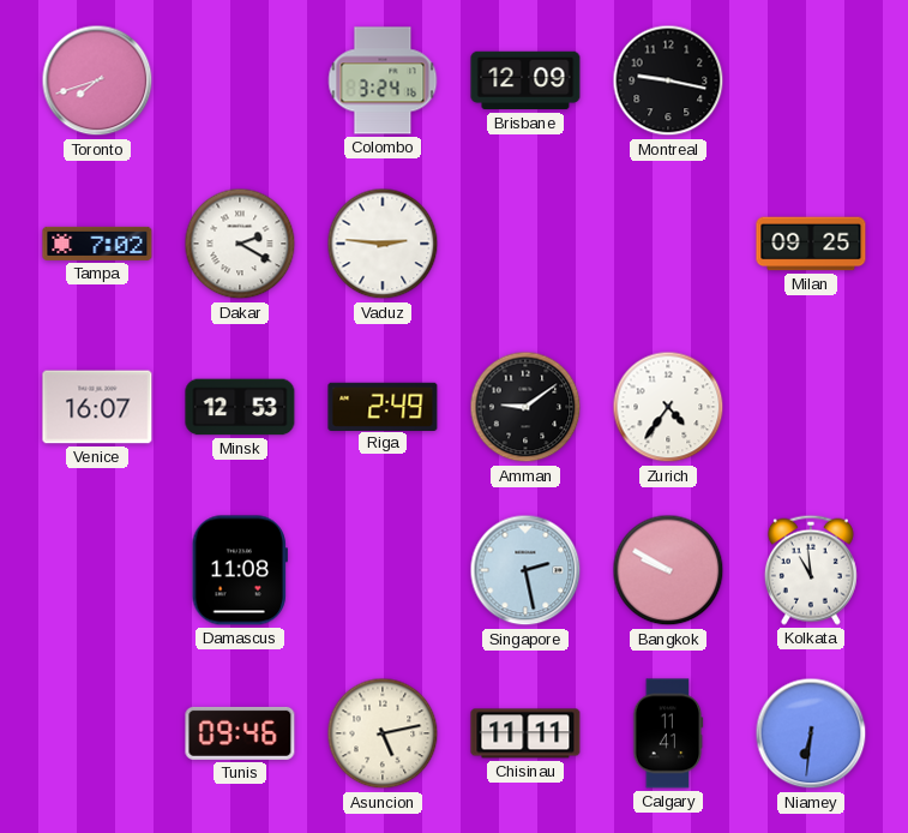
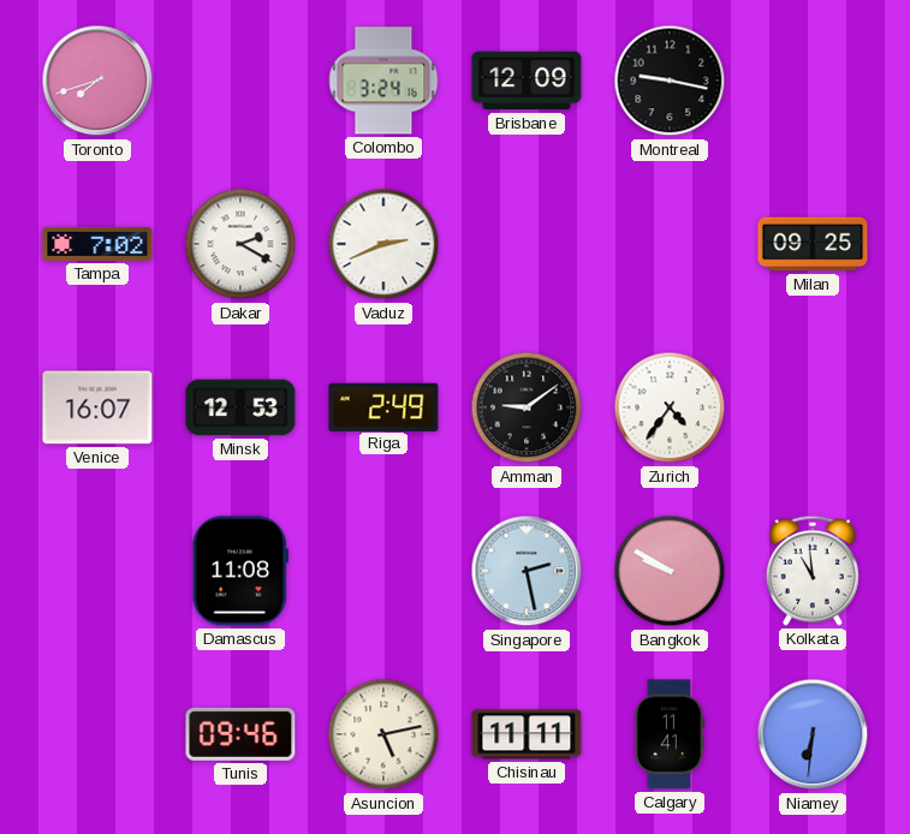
Vaduz: 2:46 -> 2:41
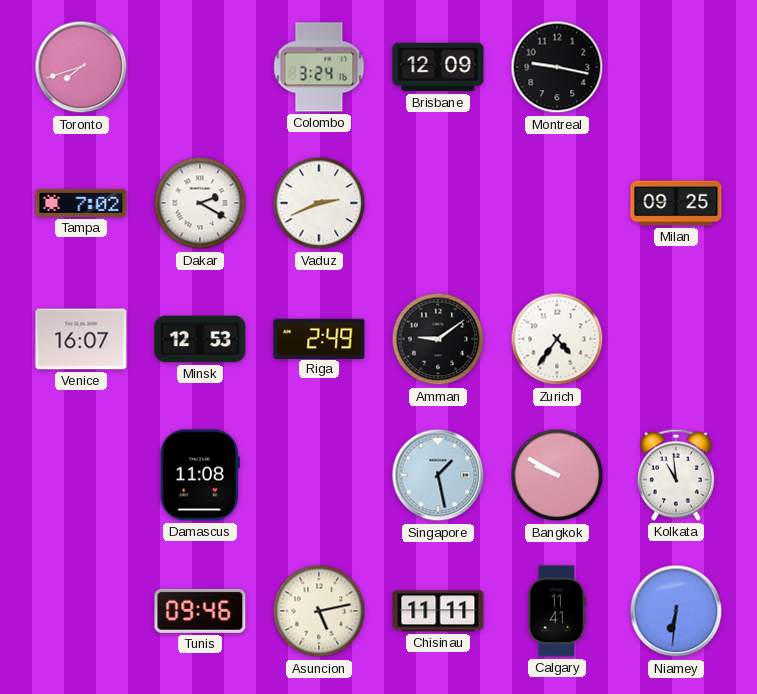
Singapore: 2:28 -> 1:28
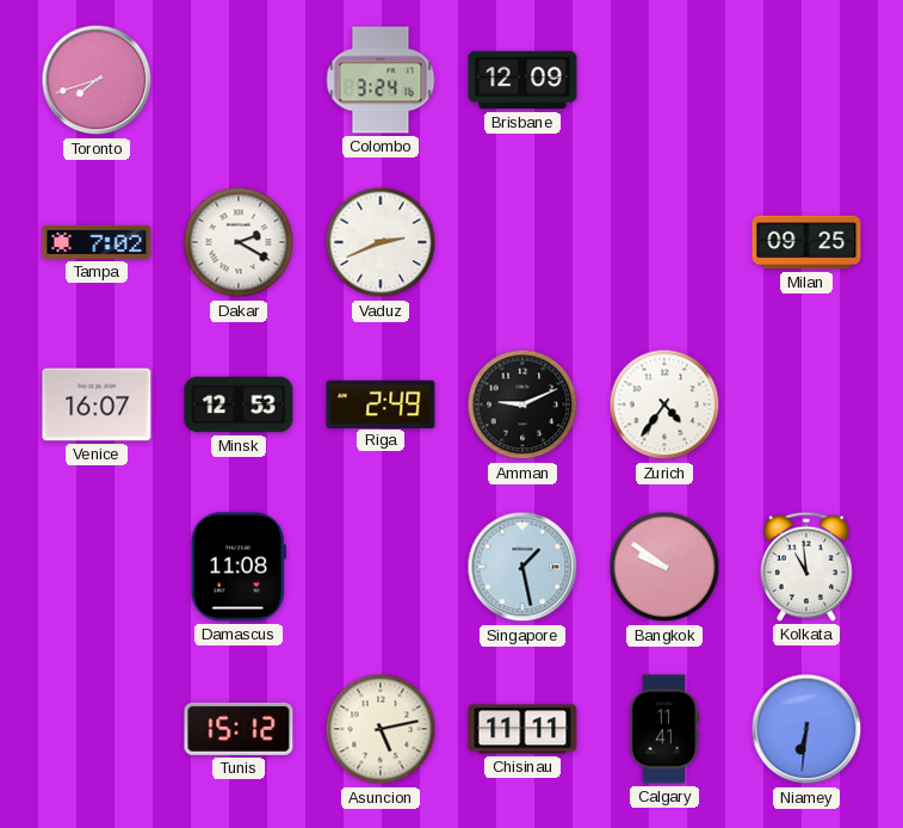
Montreal: 9:17 -> none
Amman: 9:09 -> 9:11
Bangkok: 9:50 -> 9:51
Tunis: 09:46 -> 15:12
